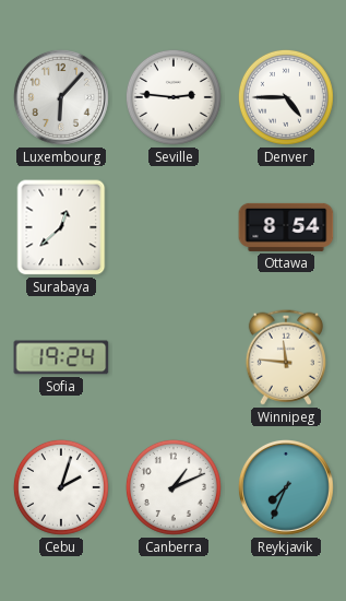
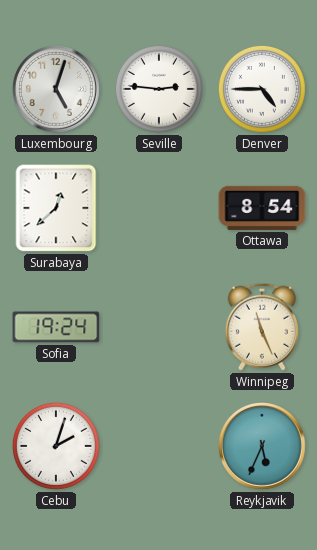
Luxembourg: 6:07 -> 5:03
Winnipeg: 11:46 -> 11:26
Canberra: 1:11 -> none
Reykjavik: 7:34 -> 5:34
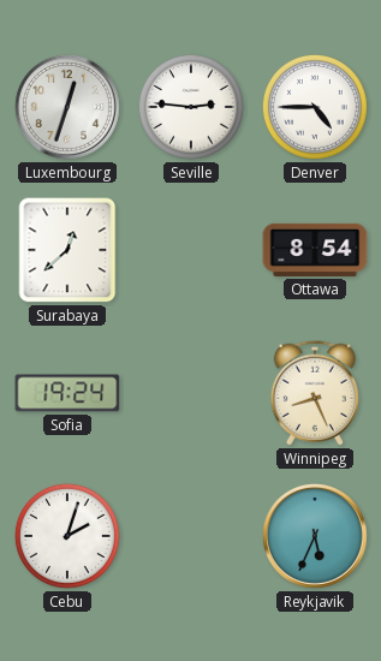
Luxembourg: 5:03 -> 12:33
Winnipeg: 11:26 -> 8:26
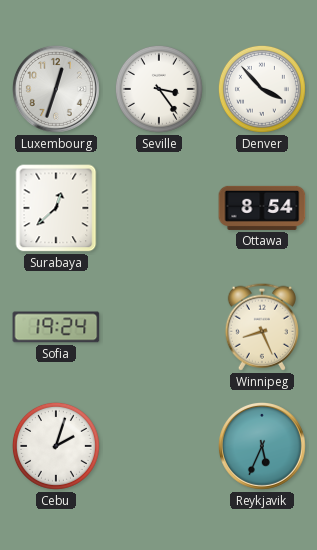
Seville: 2:46 -> 3:24
Denver: 4:45 -> 3:53
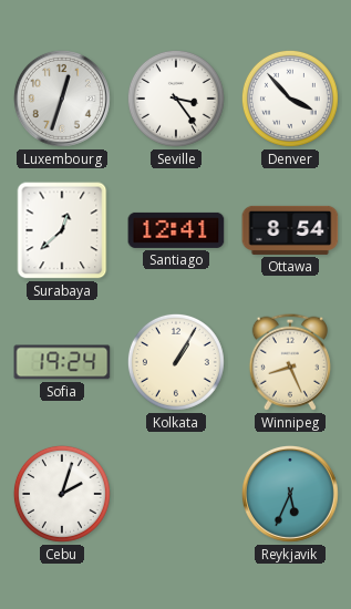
Santiago: none -> 12:41
Kolkata: none -> 1:05
